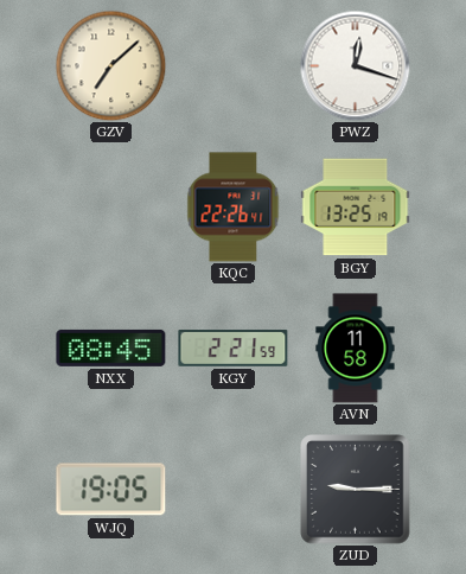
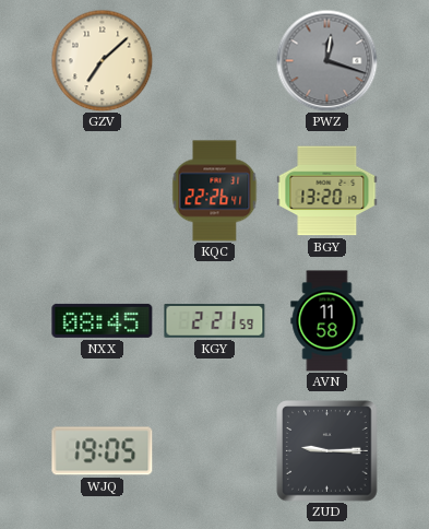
PWZ dial: white -> grey
BGY: 13:25 -> 13:20
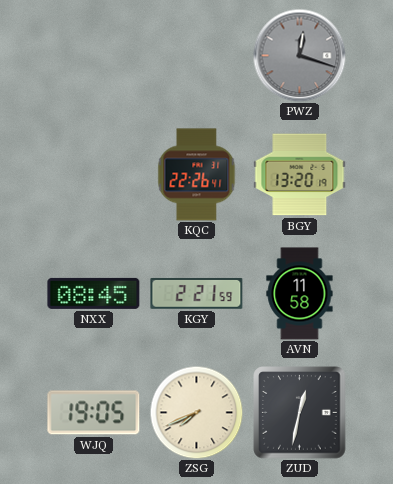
GZV: 7:08 -> none
ZSG: none -> 7:41
ZUD: 9:15 -> 12:32
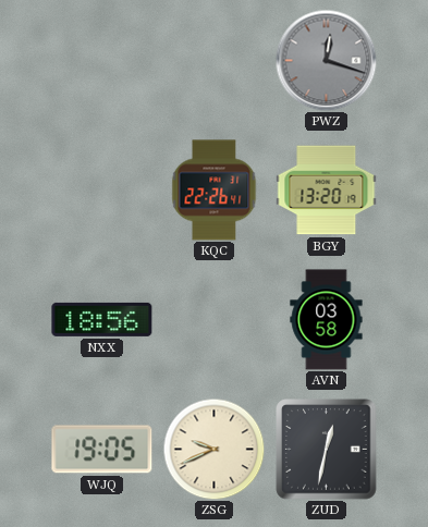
NXX: 08:45 -> 18:56
KGY: 2:21 -> none
AVN: 11:58 -> 03:58
ZSG: 7:41 -> 9:41
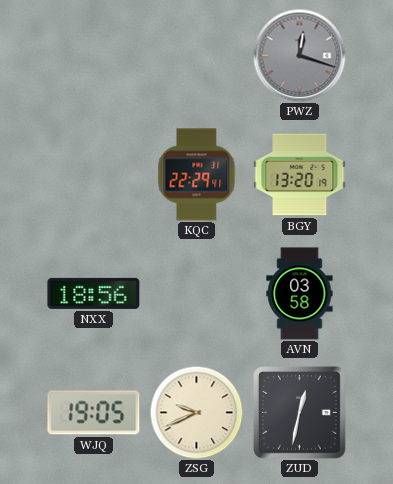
KQC: 22:26 -> 22:29
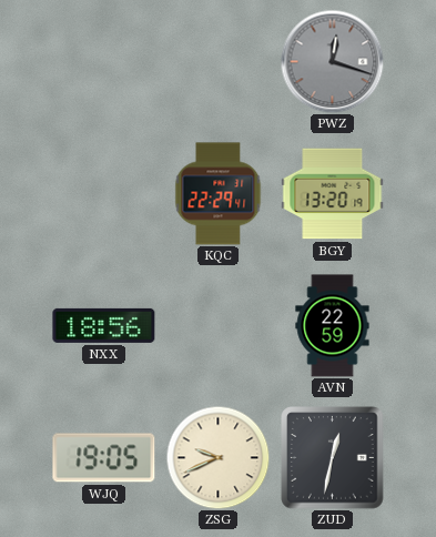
AVN: 03:58 -> 22:59
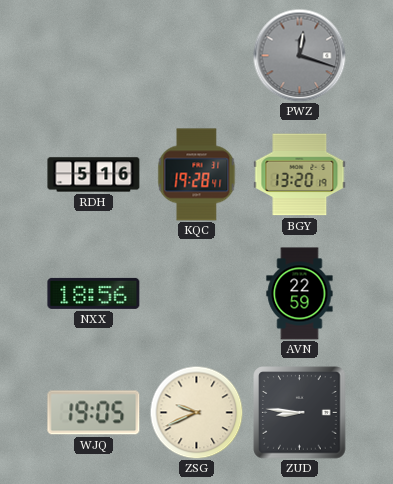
RDH: none -> 5:16
KQC: 22:29 -> 19:28
ZUD: 12:32 -> 8:46
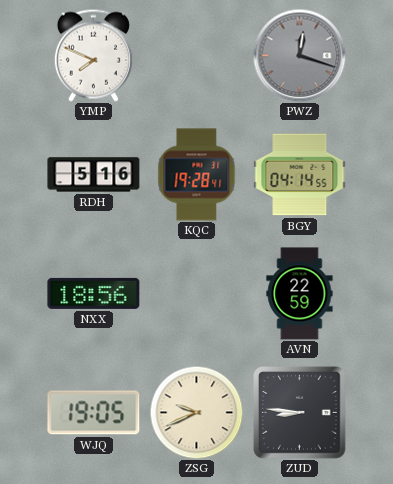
YMP: none -> 7:49
BGY: 13:20 -> 04:14
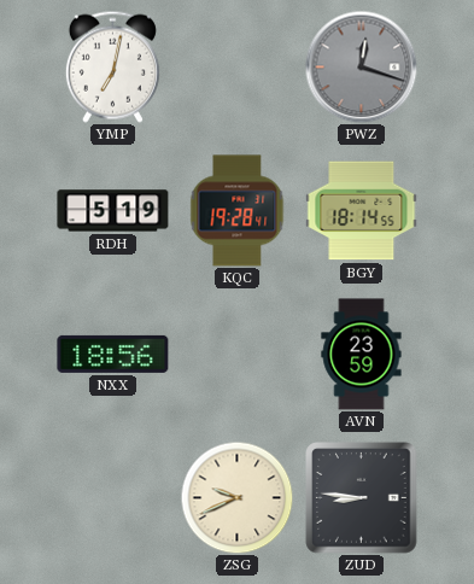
YMP: 7:49 -> 7:02
RDH: 5:16 -> 5:19
BGY: 04:14 -> 18:14
AVN: 22:59 -> 23:59
WJQ: 19:05 -> none
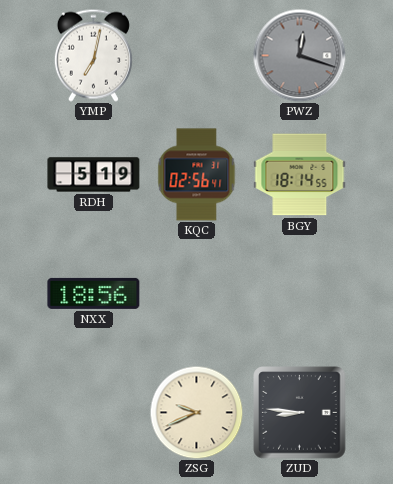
KQC: 19:28 -> 02:56
AVN: 23:59 -> none
